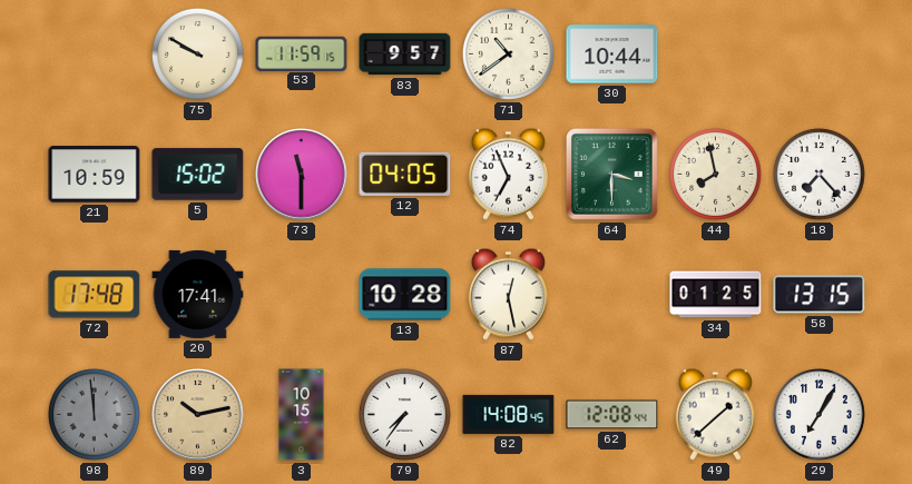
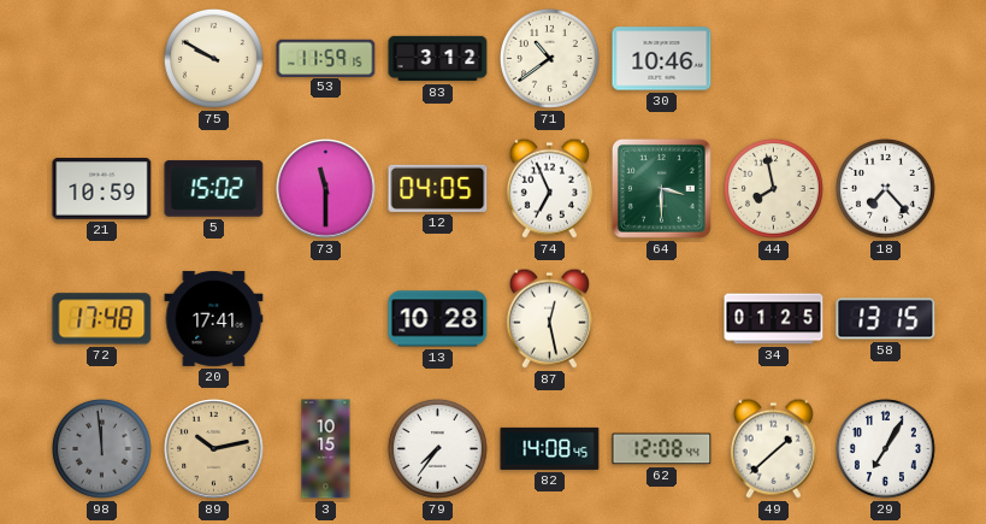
83: 9:57 -> 3:12
30: 10:44 -> 10:46
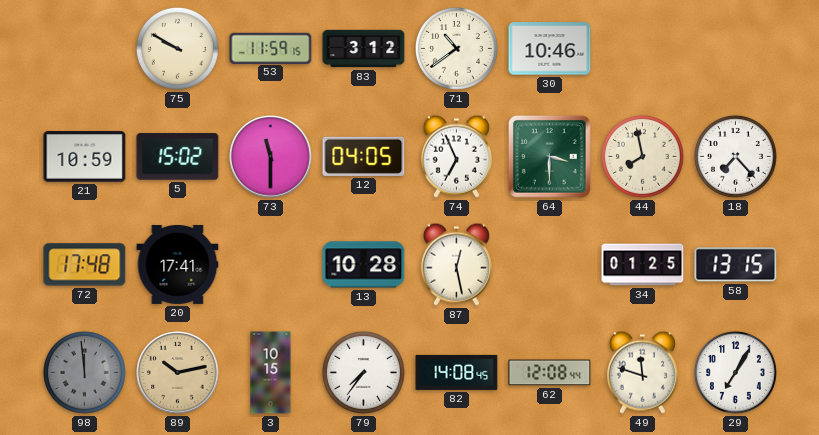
49: 1:38 -> 11:48
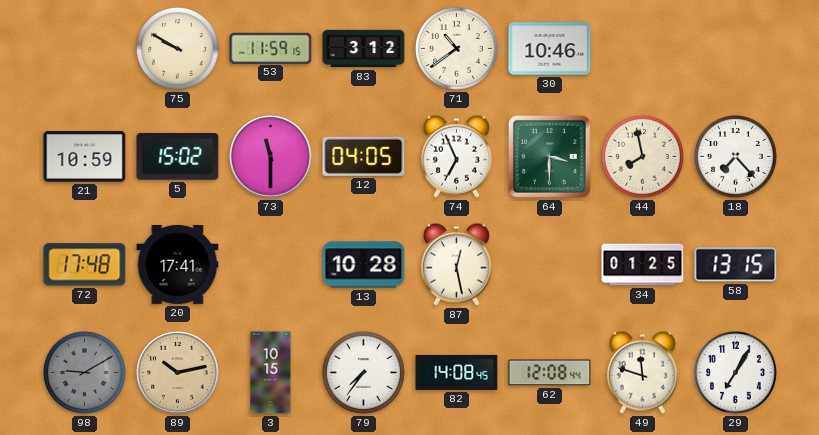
98: 11:59 -> 9:10
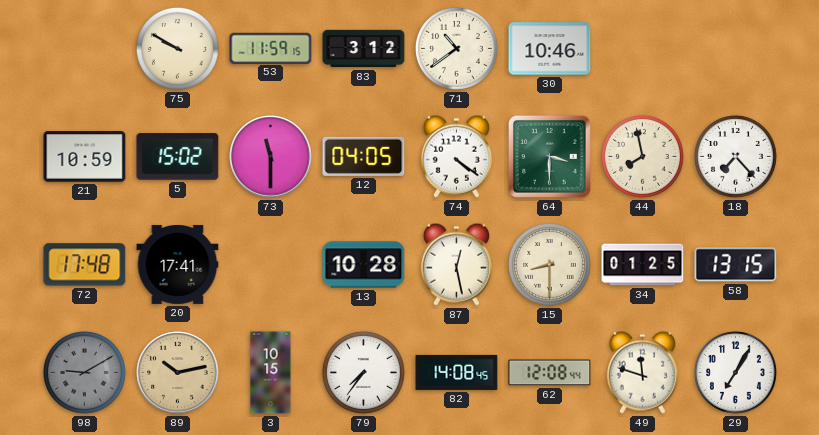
74: 6:56 -> 4:21
15: none -> 8:30
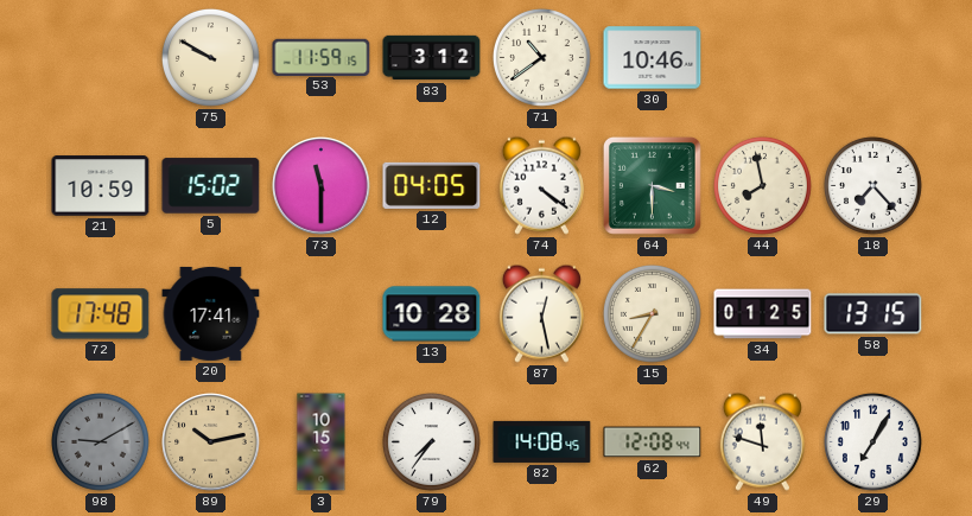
15: 8:30 -> 8:35
